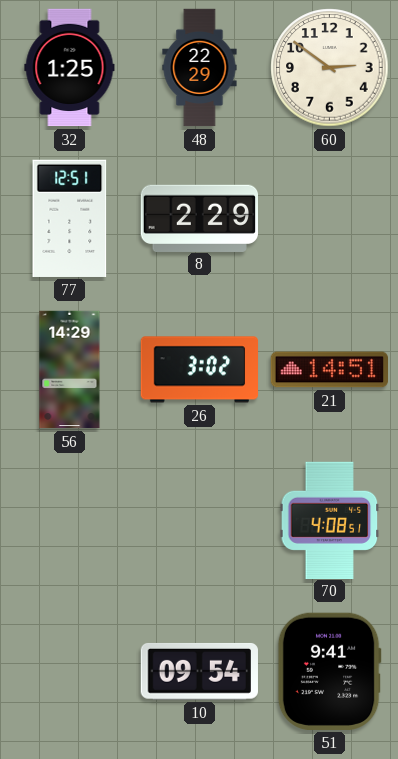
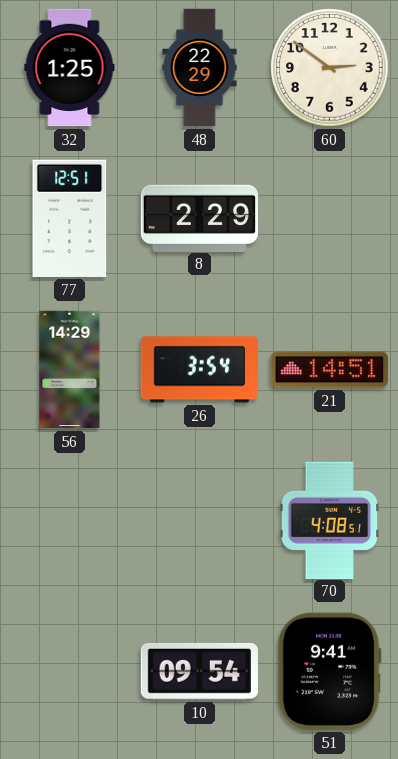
26: 3:02 -> 3:54
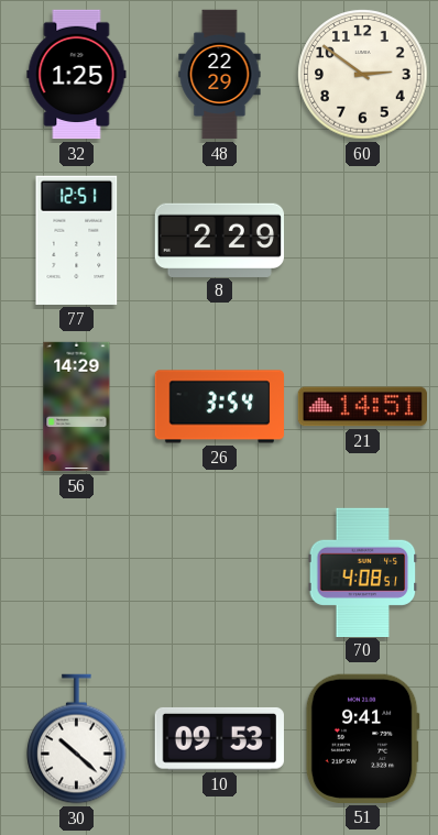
30: none -> 10:22
10: 09:54 -> 09:53
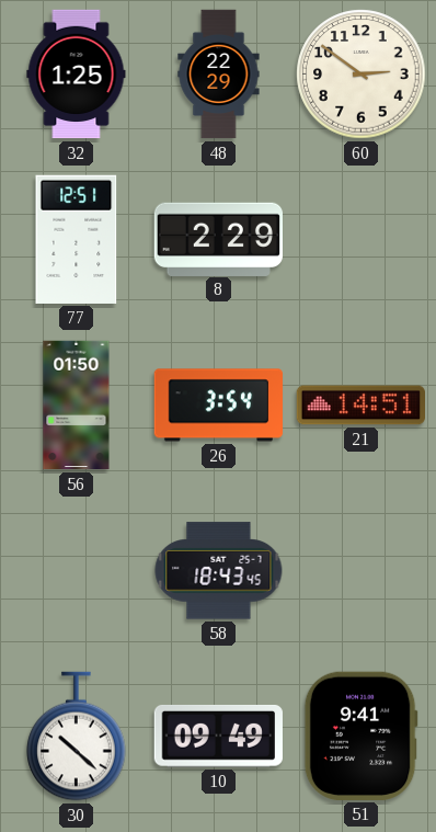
56: 14:29 -> 01:50
58: none -> 18:43
70: 4:08 -> none
10: 09:53 -> 09:49
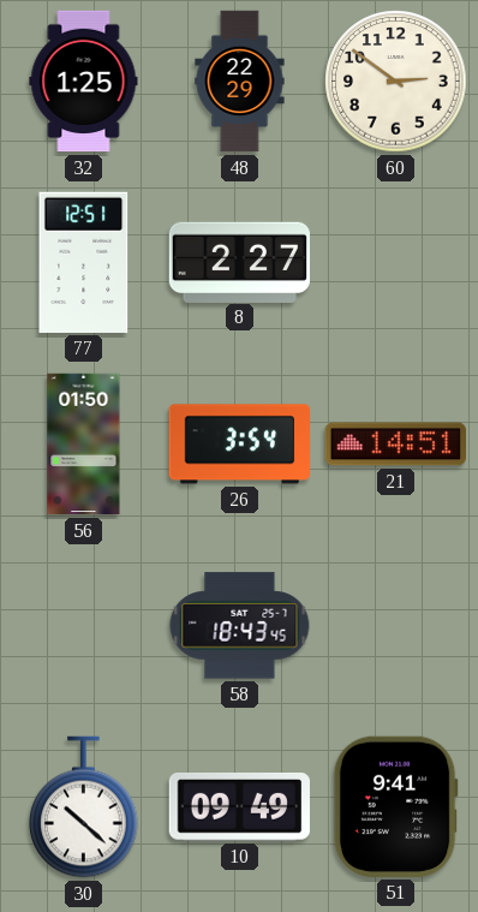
8: 2:29 -> 2:27
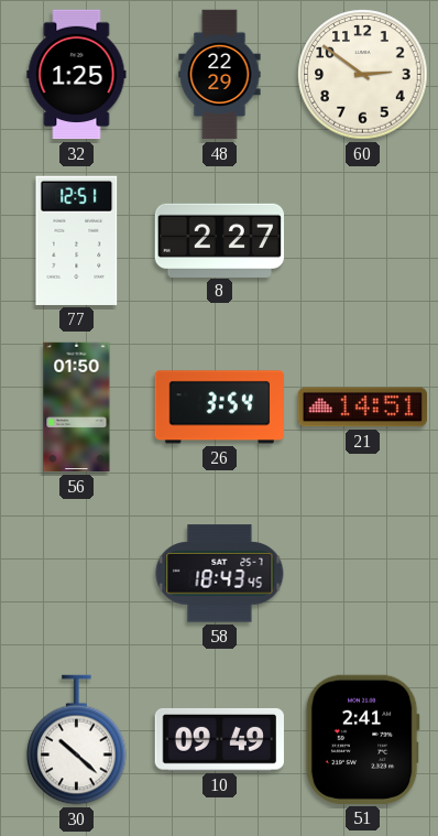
51: 9:41 -> 2:41
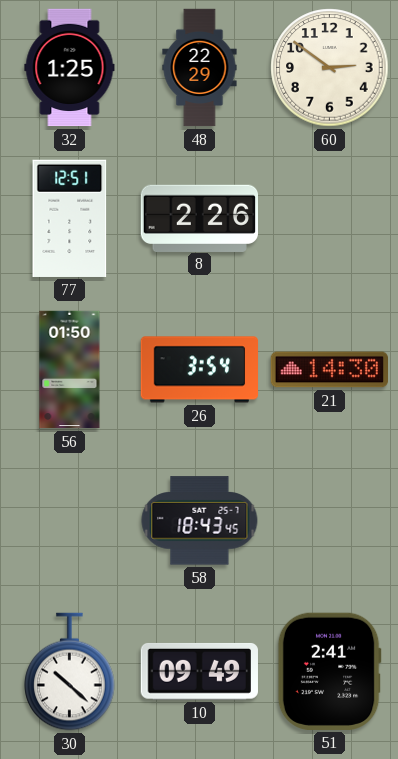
8: 2:27 -> 2:26
21: 14:51 -> 14:30
